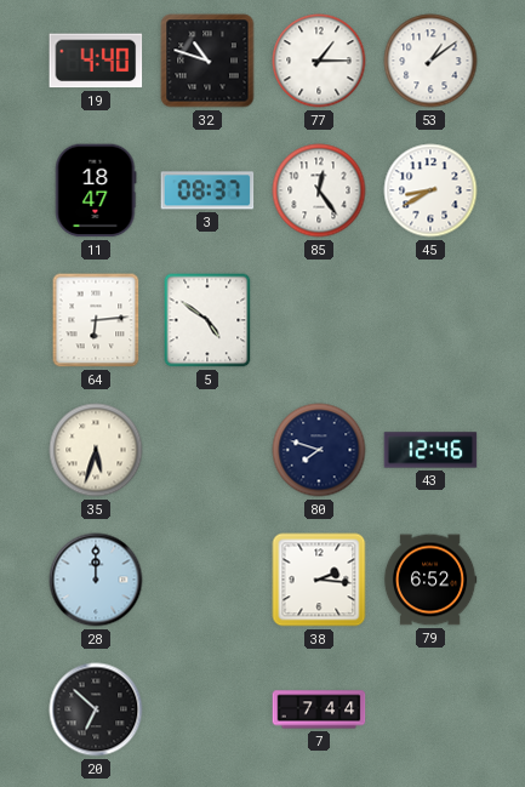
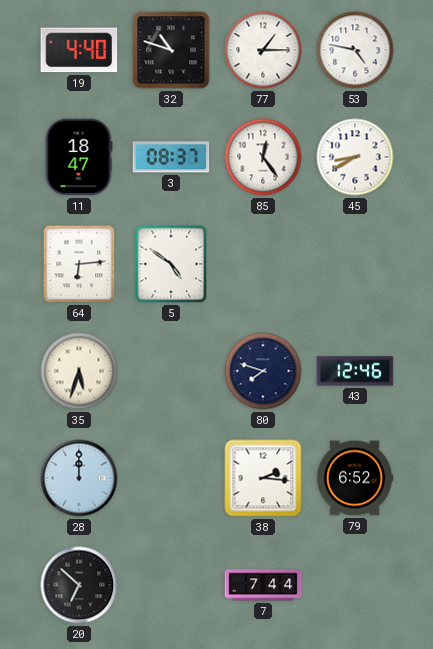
53: 1:09 -> 4:47
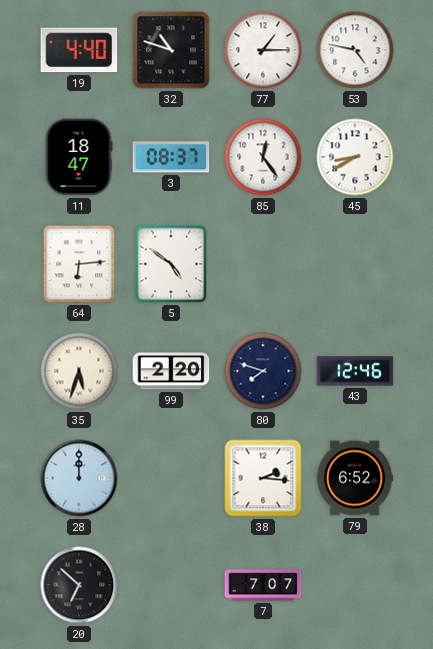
99: none -> 2:20
7: 7:44 -> 7:07
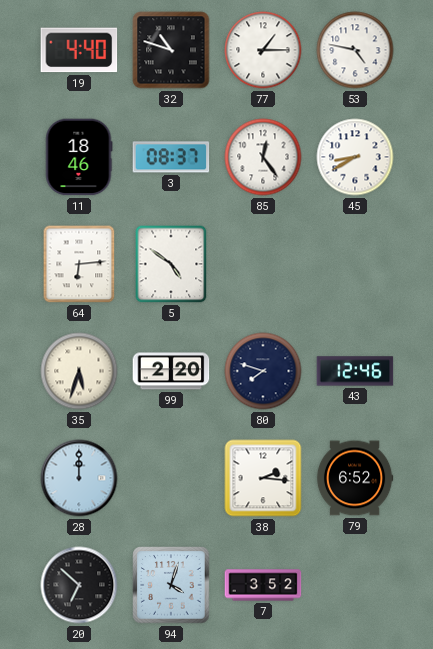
11: 18:47 -> 18:46
94: none -> 4:03
7: 7:07 -> 3:52
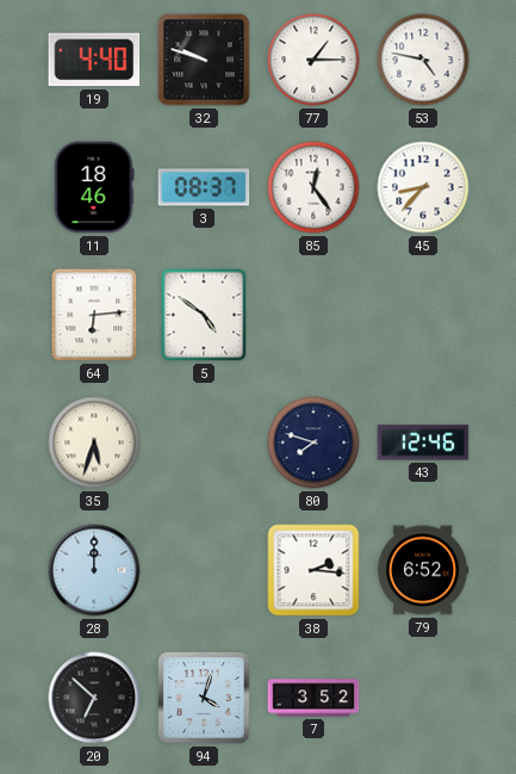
32: 10:48 -> 9:48
45: 8:40 -> 8:37
99: 2:20 -> none
